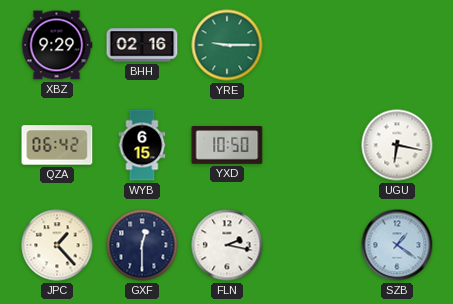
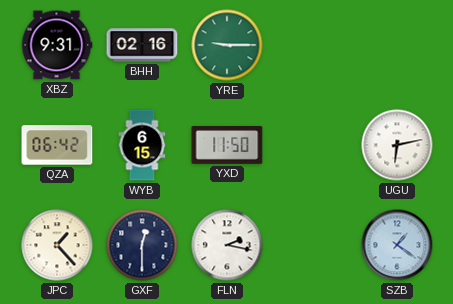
XBZ: 9:29 -> 9:31
YXD: 10:50 -> 11:50
UGU: 6:17 -> 6:13
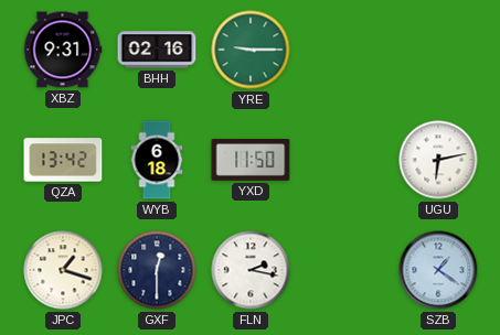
QZA: 06:42 -> 13:42
WYB: 6:15 -> 6:18
JPC: 1:23 -> 1:18
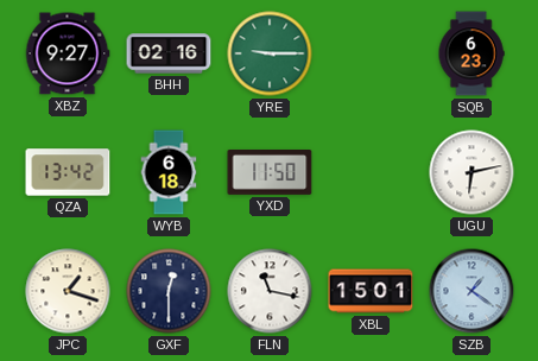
XBZ: 9:31 -> 9:27
SQB: none -> 6:23
FLN: 2:17 -> 11:17
XBL: none -> 15:01
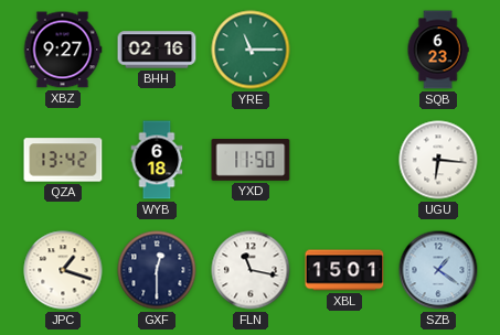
YRE: 9:15 -> 11:15
UGU: 6:13 -> 6:16
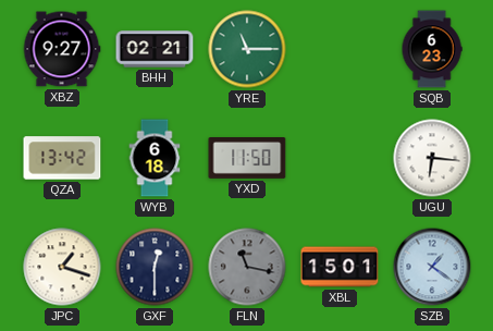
BHH: 02:16 -> 02:21
FLN dial: white -> grey
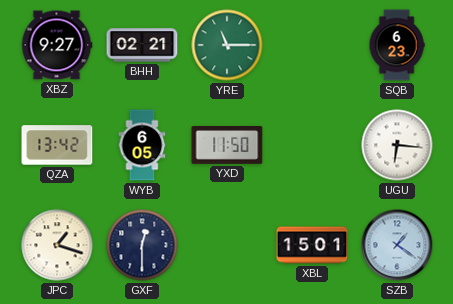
WYB: 6:18 -> 6:05
FLN: 11:17 -> none
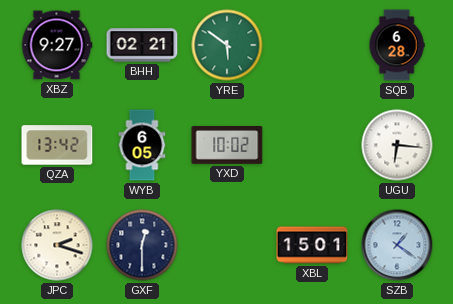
YRE: 11:15 -> 5:51
SQB: 6:23 -> 6:28
YXD: 11:50 -> 10:02
JPC: 1:18 -> 2:18
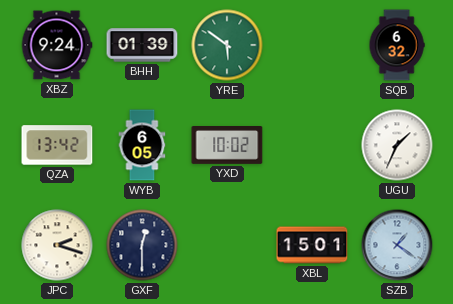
XBZ: 9:27 -> 9:24
BHH: 02:21 -> 01:39
SQB: 6:28 -> 6:32
UGU: 6:16 -> 1:34
